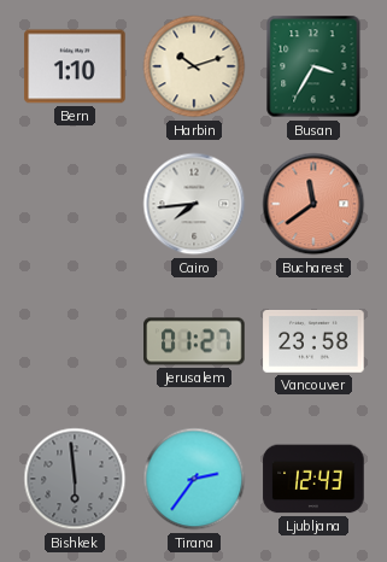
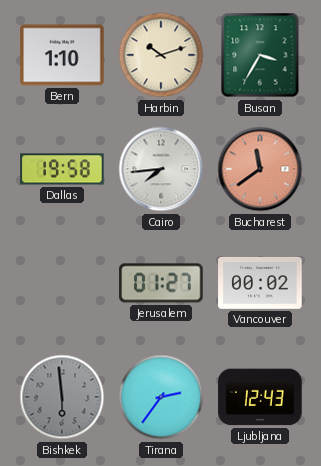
Dallas: none -> 19:58
Vancouver: 23:58 -> 00:02
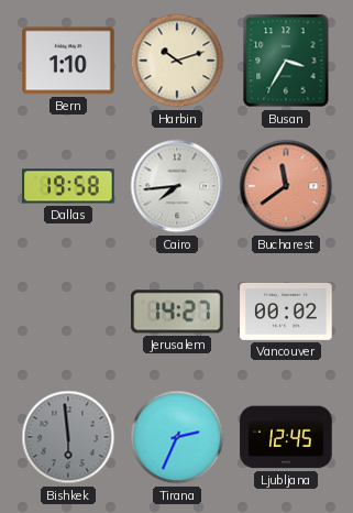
Jerusalem: 01:27 -> 14:27
Tirana: 2:36 -> 2:34
Ljubljana: 12:43 -> 12:45
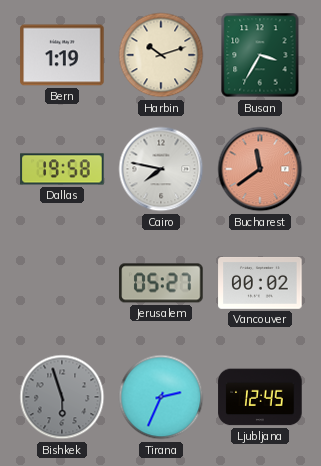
Bern: 1:10 -> 1:19
Cairo: 7:44 -> 7:47
Jerusalem: 14:27 -> 05:27
Bishkek: 5:59 -> 5:57
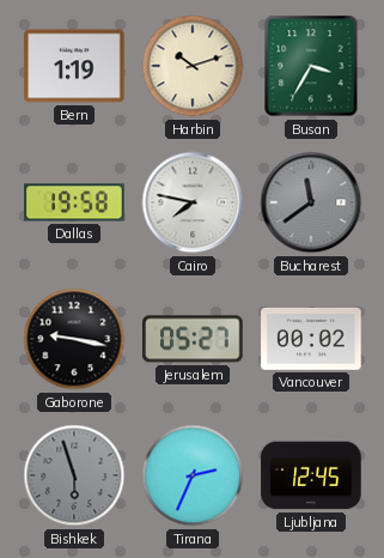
Bucharest dial: salmon -> grey
Gaborone: none -> 9:17
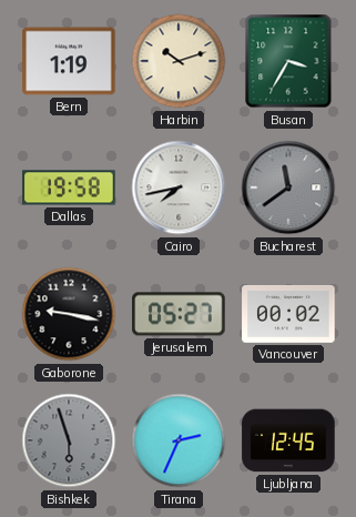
Cairo: 7:47 -> 7:43
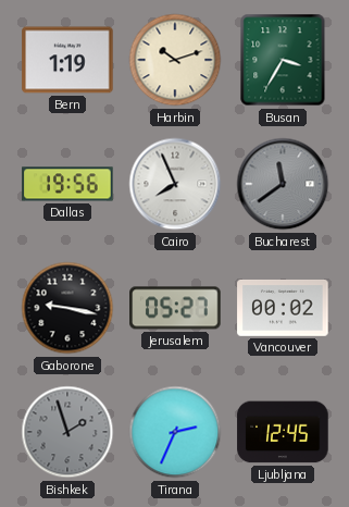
Dallas: 19:58 -> 19:56
Cairo: 7:43 -> 7:56
Bishkek: 5:57 -> 1:57
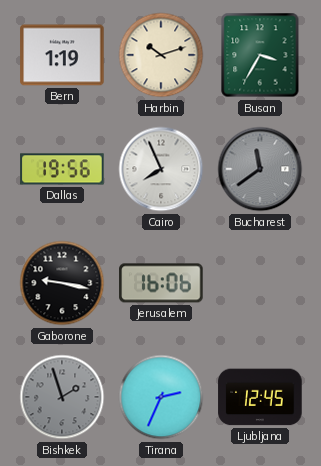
Jerusalem: 05:27 -> 16:06
Vancouver: 00:02 -> none
